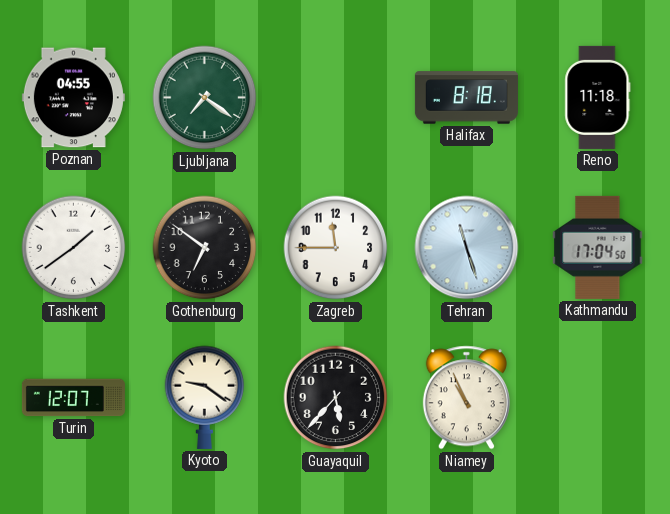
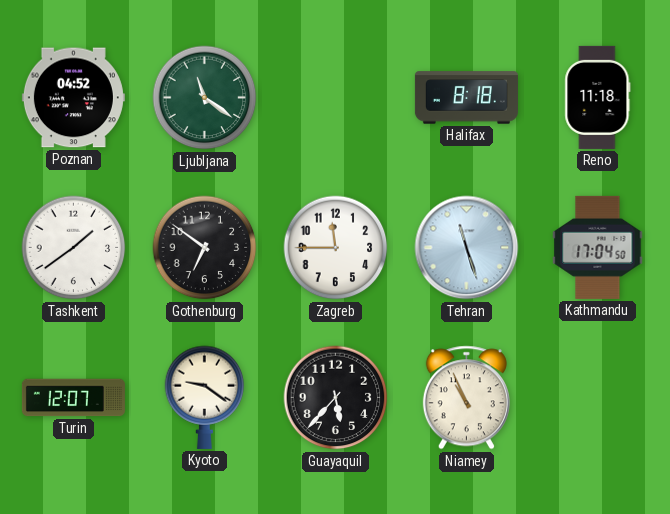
Poznan: 04:55 -> 04:52
Ljubljana: 7:21 -> 11:21
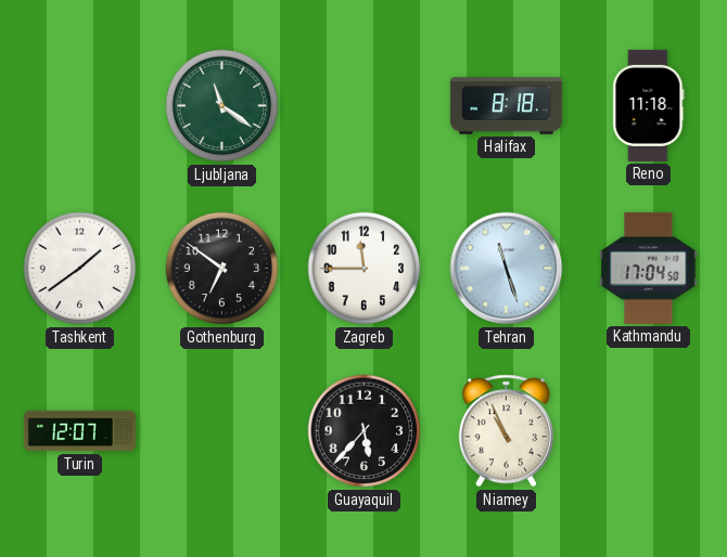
Poznan: 04:52 -> none
Kyoto: 9:21 -> none
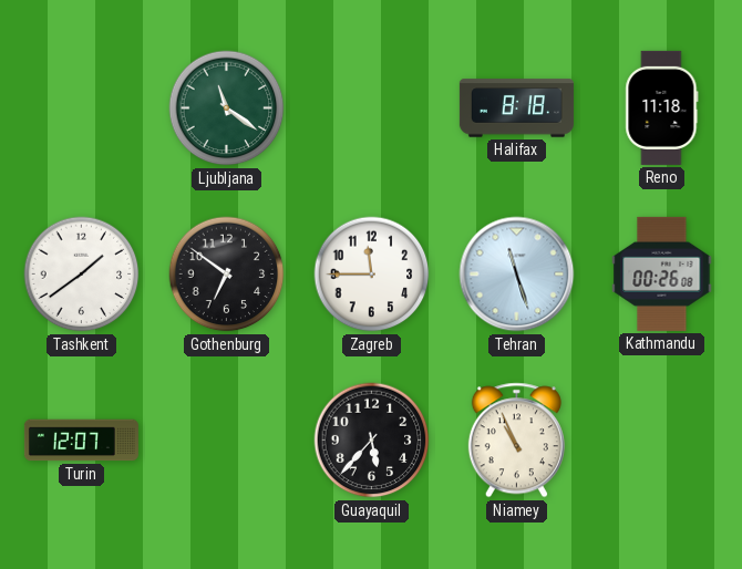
Kathmandu: 17:04 -> 00:26
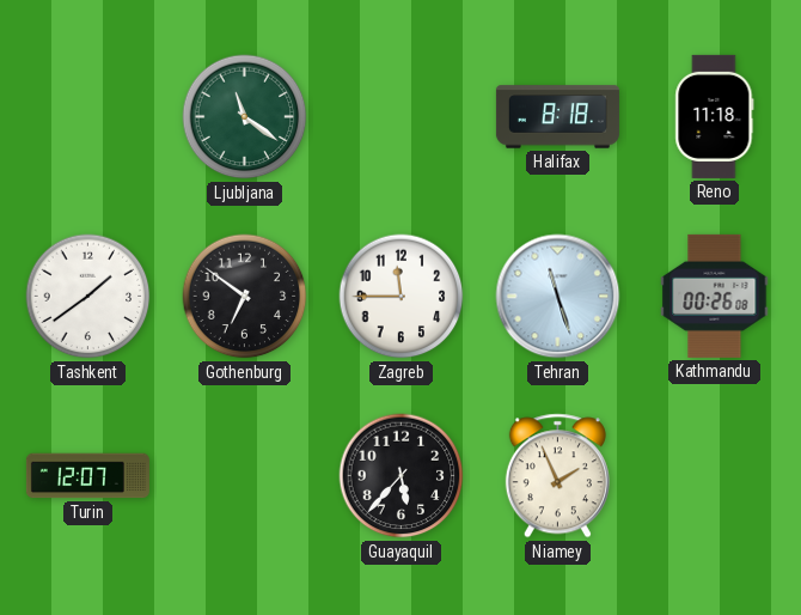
Niamey: 10:56 -> 1:56
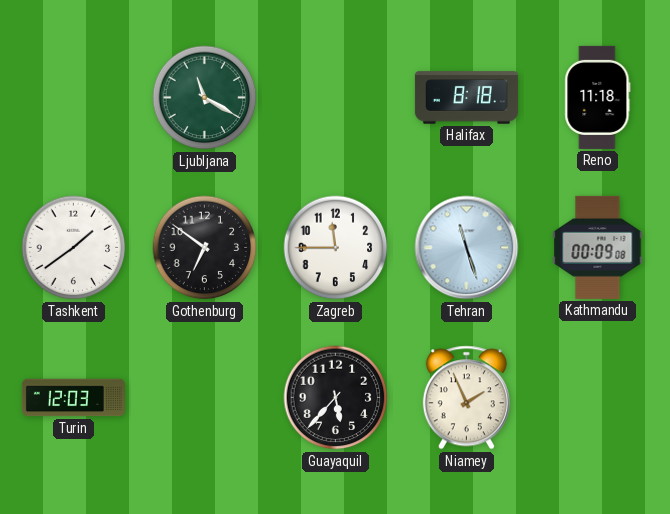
Ljubljana: 11:21 -> 11:20
Kathmandu: 00:26 -> 00:09
Turin: 12:07 -> 12:03
